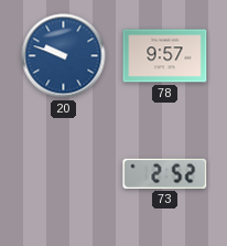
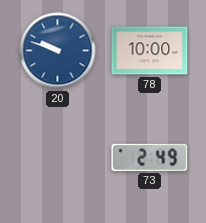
78: 9:57 -> 10:00
73: 2:52 -> 2:49
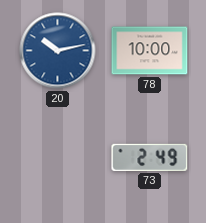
20: 9:48 -> 10:13
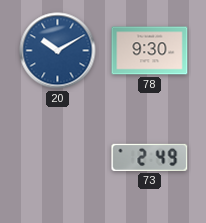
20: 10:13 -> 10:10
78: 10:00 -> 9:30
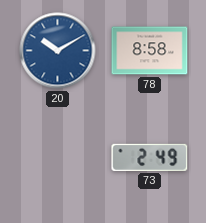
78: 9:30 -> 8:58
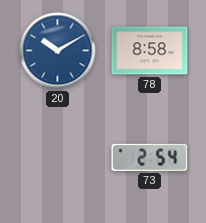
73: 2:49 -> 2:54
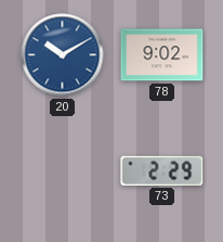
78: 8:58 -> 9:02
73: 2:54 -> 2:29
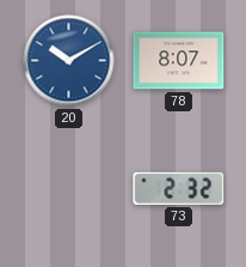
78: 9:02 -> 8:07
73: 2:29 -> 2:32
